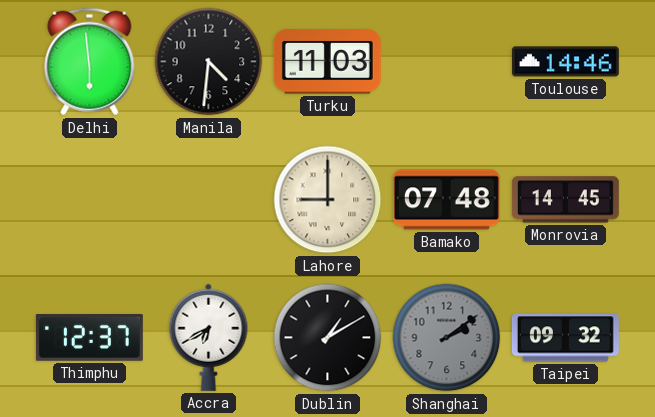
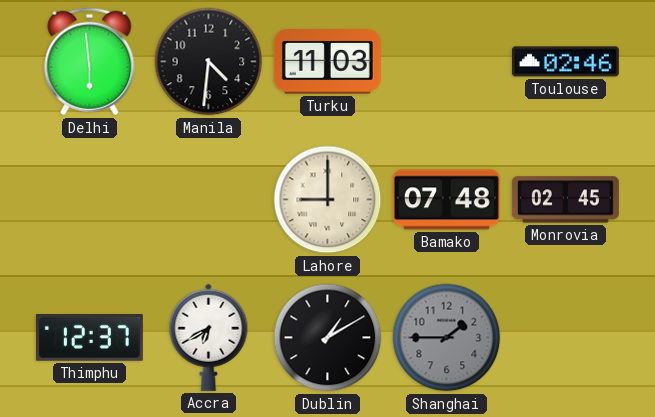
Toulouse: 14:46 -> 02:46
Monrovia: 14:45 -> 02:45
Shanghai: 2:09 -> 1:45
Taipei: 09:32 -> none
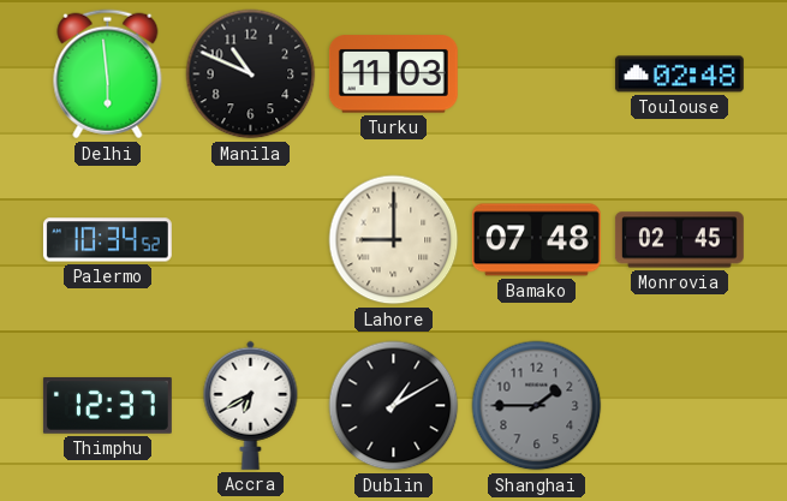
Manila: 4:31 -> 10:49
Toulouse: 02:46 -> 02:48
Palermo: none -> 10:34
